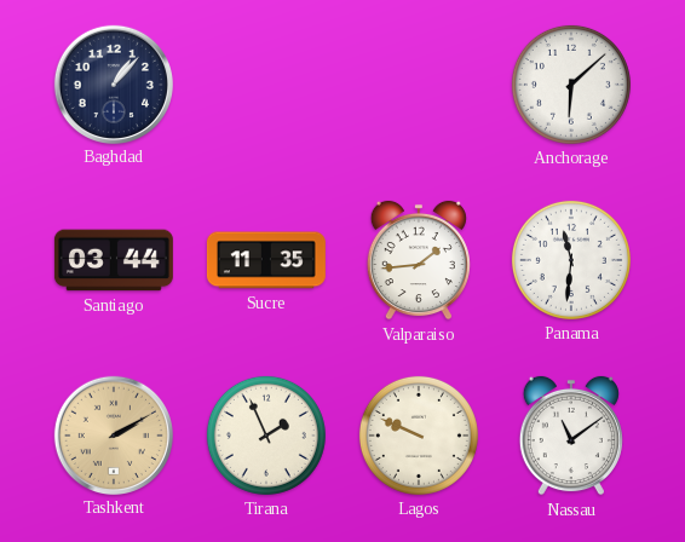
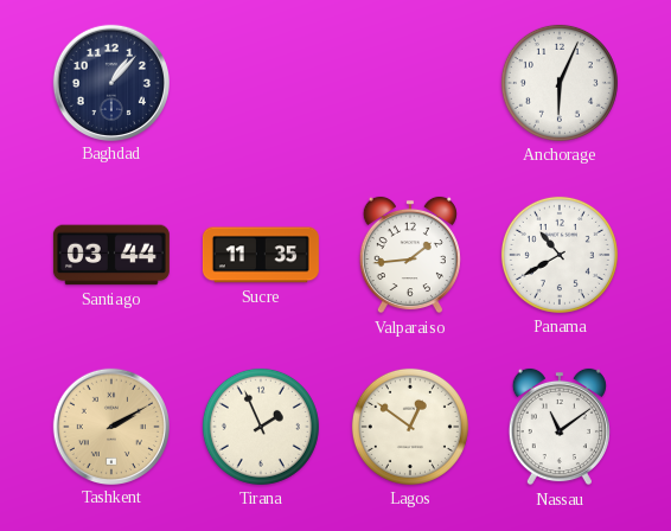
Anchorage: 6:08 -> 6:04
Panama: 11:31 -> 10:40
Lagos: 9:49 -> 12:51
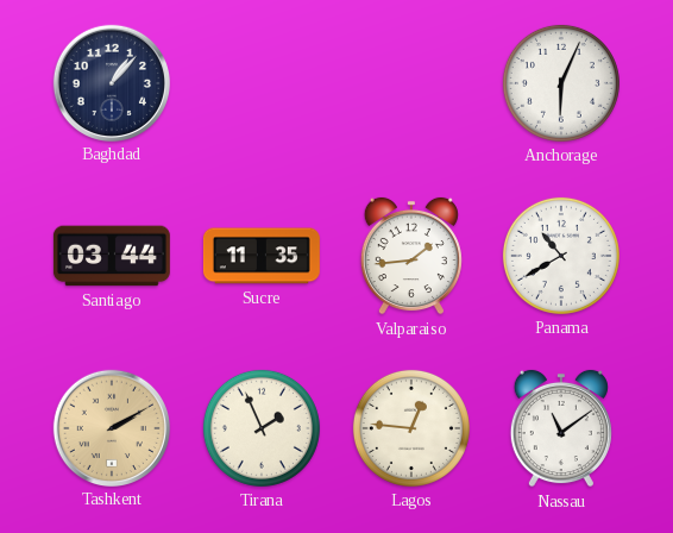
Lagos: 12:51 -> 12:46
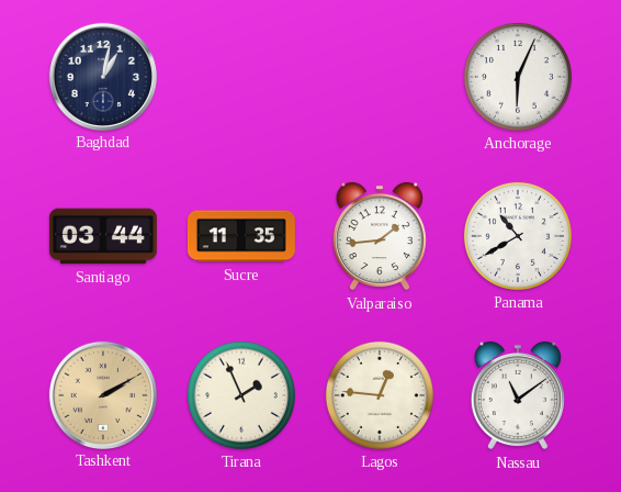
Baghdad: 1:07 -> 1:02
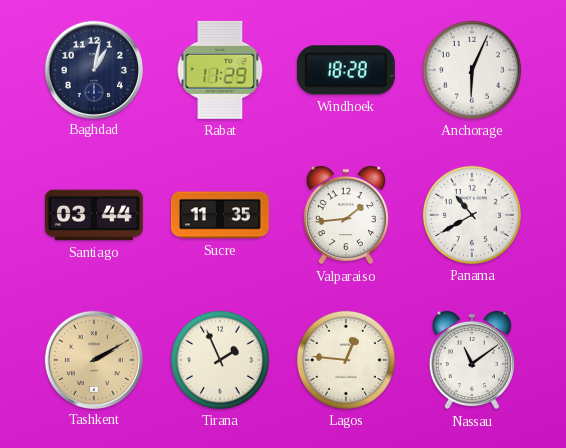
Rabat: none -> 11:29
Windhoek: none -> 18:28
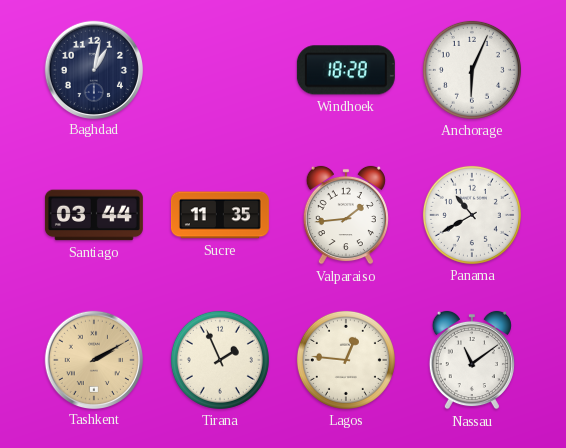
Rabat: 11:29 -> none
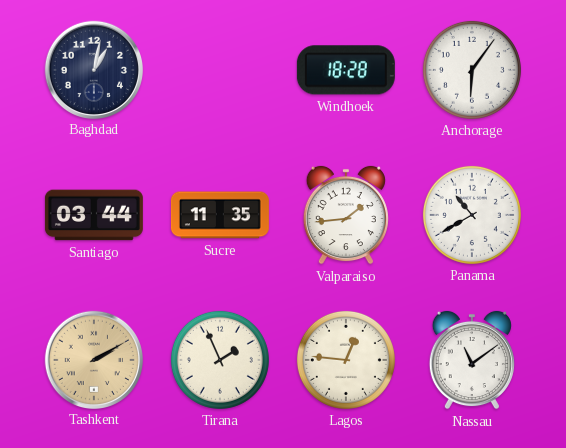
Anchorage: 6:04 -> 6:06
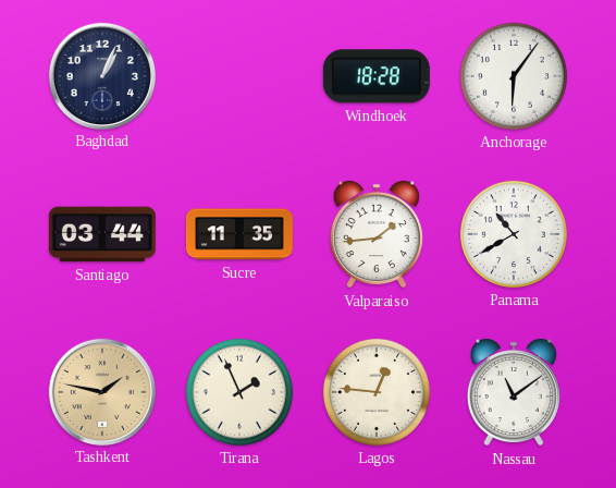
Baghdad: 1:02 -> 1:04
Tashkent: 2:10 -> 1:47
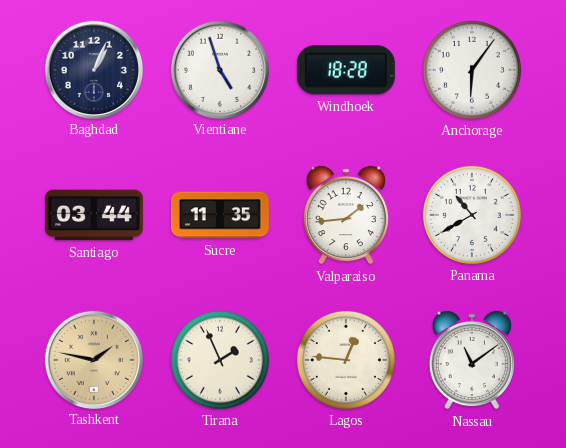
Vientiane: none -> 4:57
